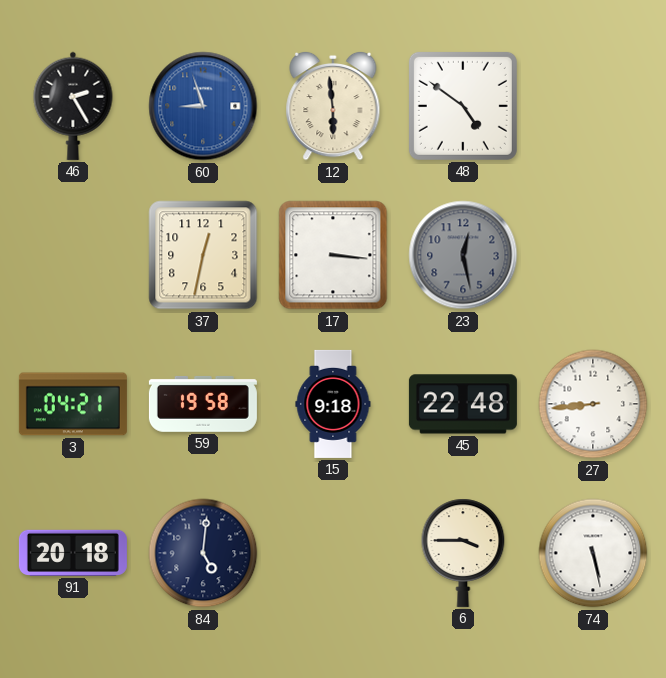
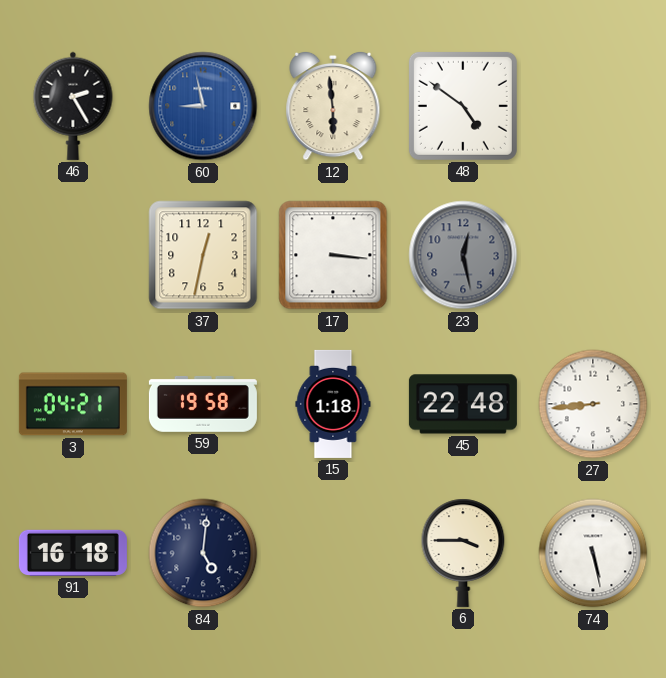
60: 8:57 -> 8:58
15: 9:18 -> 1:18
91: 20:18 -> 16:18
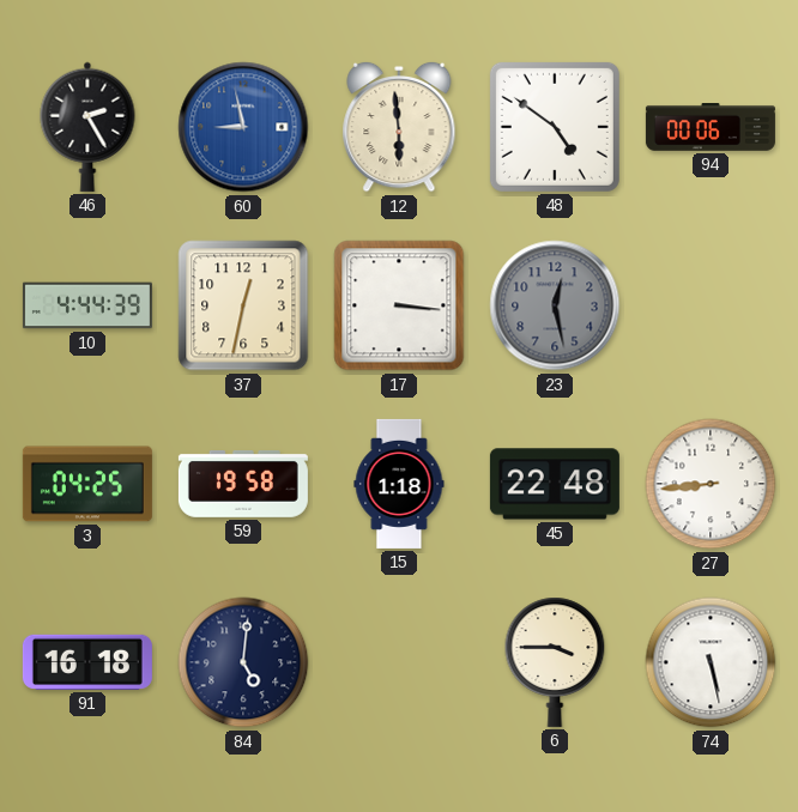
94: none -> 00:06
10: none -> 4:44
3: 04:21 -> 04:25
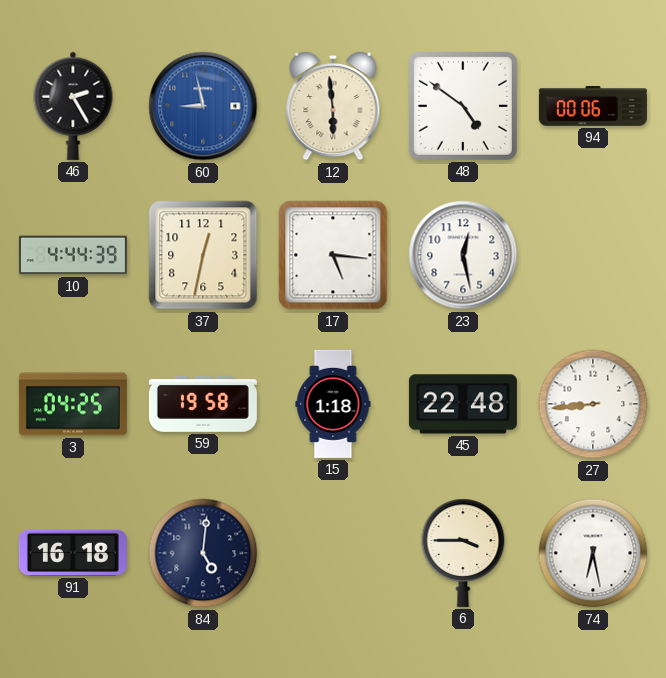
17: 3:16 -> 5:16
23 dial: grey -> white
74: 5:28 -> 6:28
